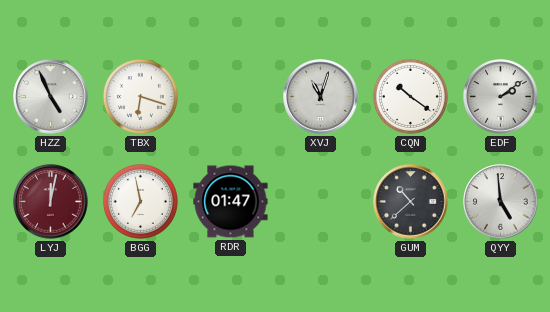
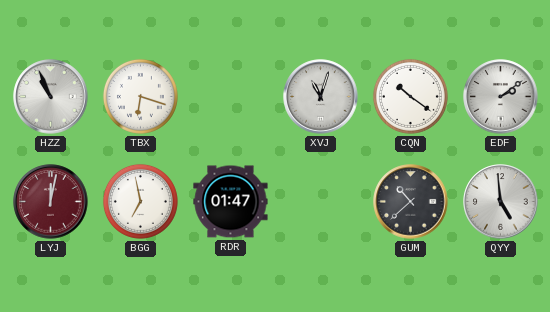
HZZ: 4:56 -> 10:56
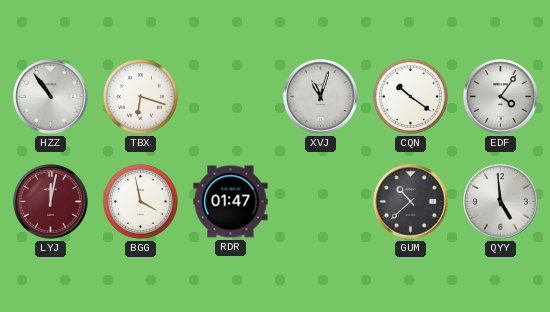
HZZ: 10:56 -> 10:54
EDF: 2:09 -> 4:06
BGG: 6:58 -> 3:58
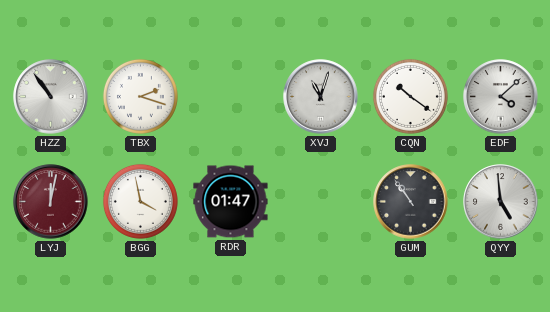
TBX: 6:18 -> 2:18
EDF: 4:06 -> 4:08
GUM: 10:38 -> 10:54
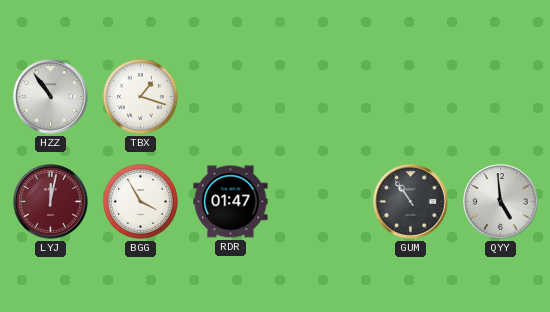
TBX: 2:18 -> 1:18
XVJ: 11:03 -> none
CQN: 10:21 -> none
EDF: 4:08 -> none
BGG: 3:58 -> 3:55
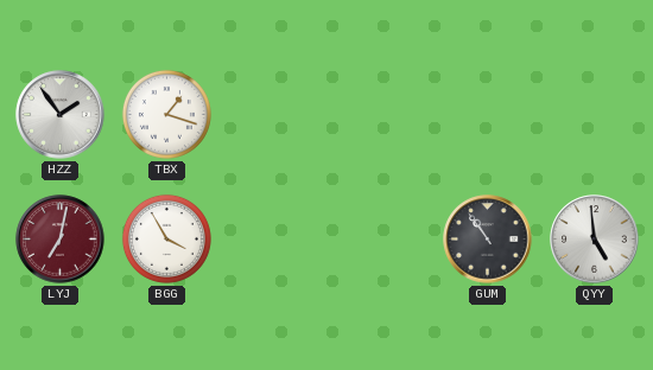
HZZ: 10:54 -> 1:54
LYJ: 12:02 -> 7:02
RDR: 01:47 -> none
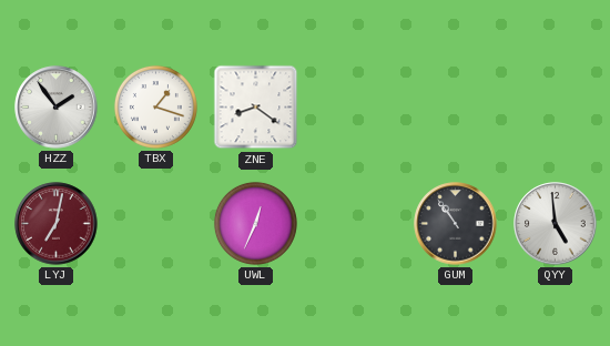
ZNE: none -> 8:21
BGG: 3:55 -> none
UWL: none -> 12:34
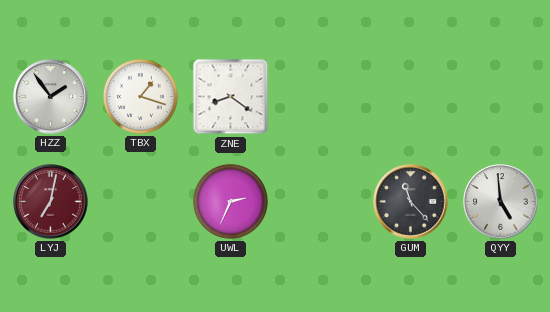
UWL: 12:34 -> 2:34
GUM: 10:54 -> 11:23
